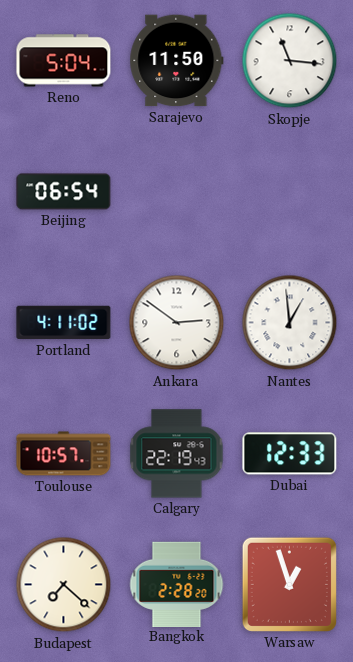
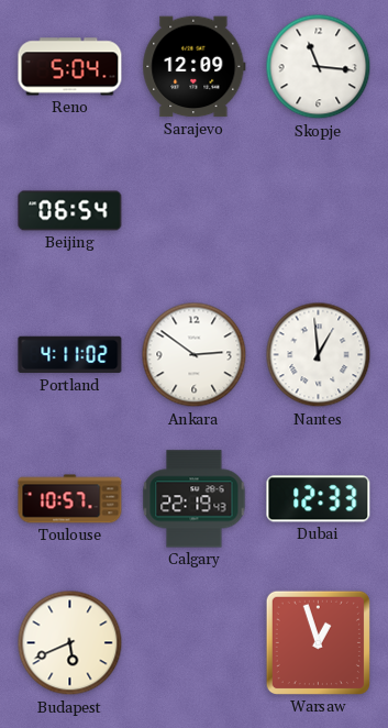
Sarajevo: 11:50 -> 12:09
Budapest: 7:22 -> 5:41
Bangkok: 2:28 -> none
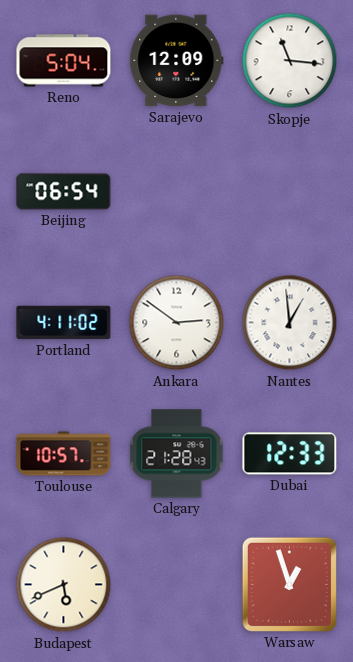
Calgary: 22:19 -> 21:28
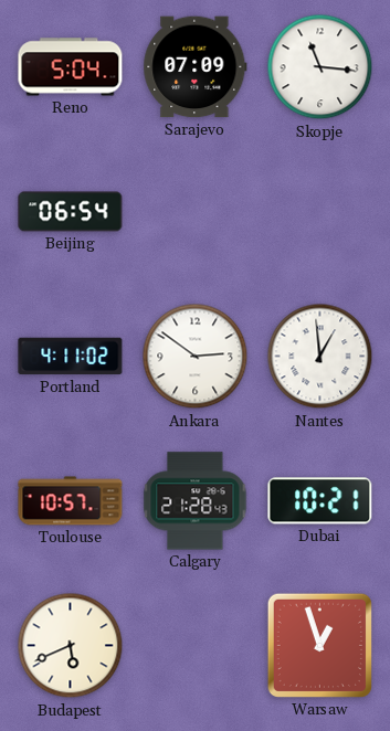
Sarajevo: 12:09 -> 07:09
Dubai: 12:33 -> 10:21
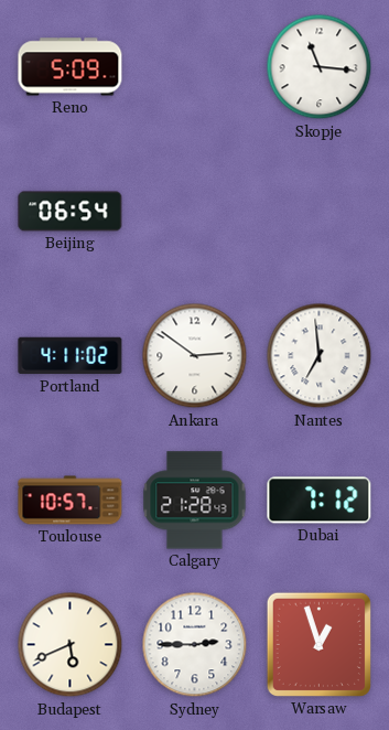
Reno: 5:04 -> 5:09
Sarajevo: 07:09 -> none
Nantes: 12:59 -> 6:59
Dubai: 10:21 -> 7:12
Sydney: none -> 2:45
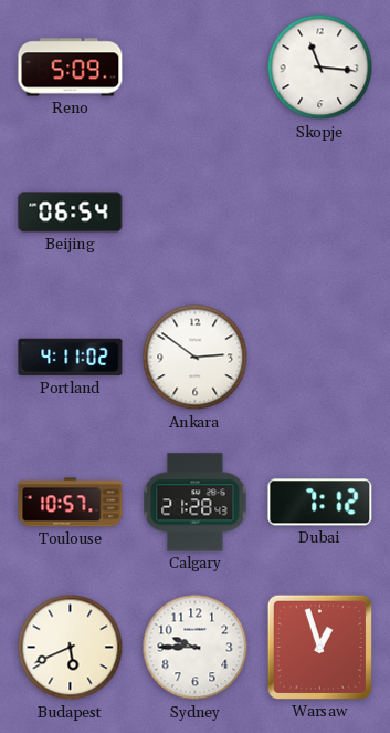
Nantes: 6:59 -> none
Sydney: 2:45 -> 9:45
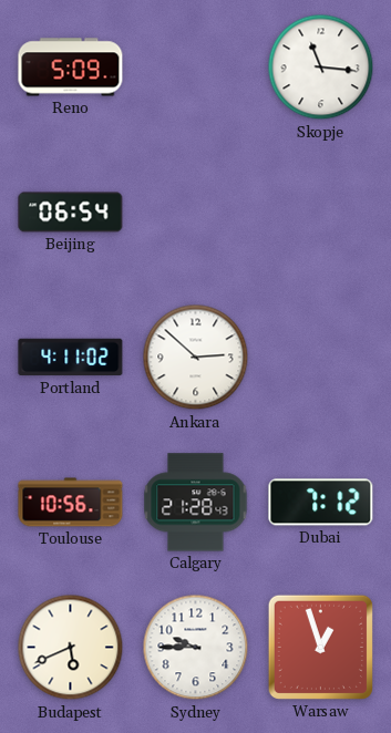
Ankara: 2:51 -> 2:52
Toulouse: 10:57 -> 10:56
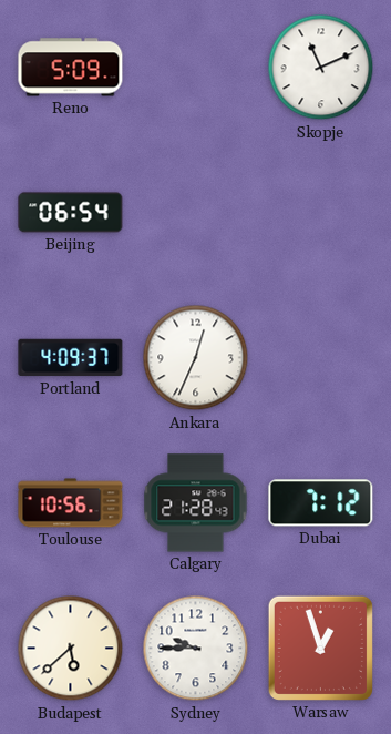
Skopje: 11:16 -> 11:11
Portland: 4:11 -> 4:09
Ankara: 2:52 -> 12:34
Budapest: 5:41 -> 5:38
